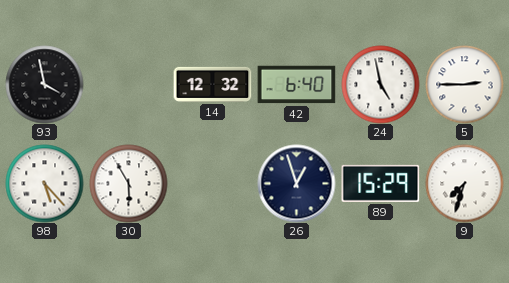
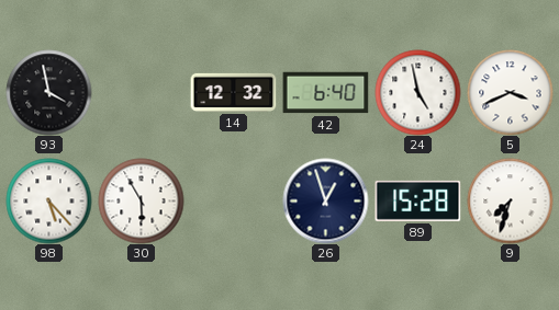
5: 2:45 -> 3:41
89: 15:29 -> 15:28
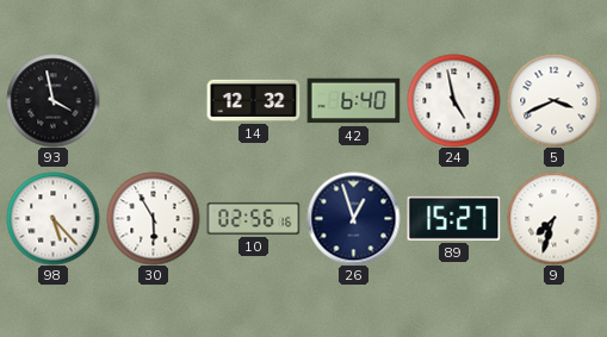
10: none -> 02:56
89: 15:28 -> 15:27
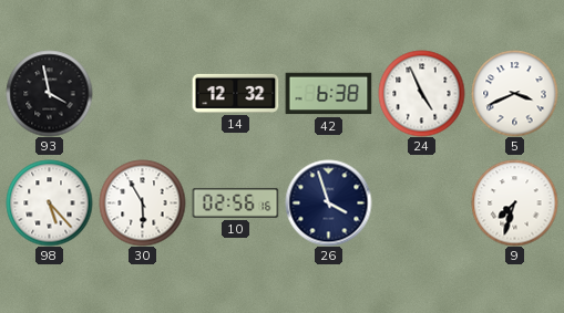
42: 6:40 -> 6:38
24: 4:58 -> 4:56
26: 12:57 -> 3:57
89: 15:27 -> none
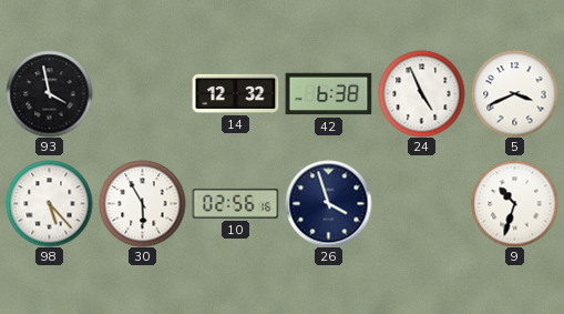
9: 7:33 -> 10:33
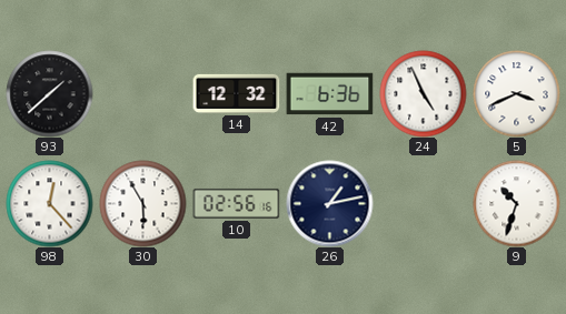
93: 3:58 -> 1:38
42: 6:38 -> 6:36
98: 5:23 -> 12:23
26: 3:57 -> 1:13
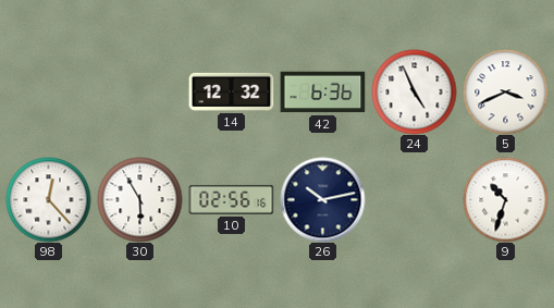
93: 1:38 -> none
26: 1:13 -> 10:13
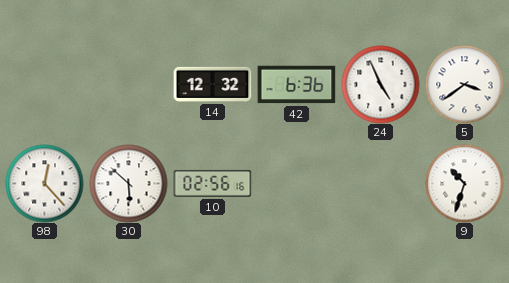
5: 3:41 -> 3:39
30: 5:55 -> 5:52
26: 10:13 -> none
